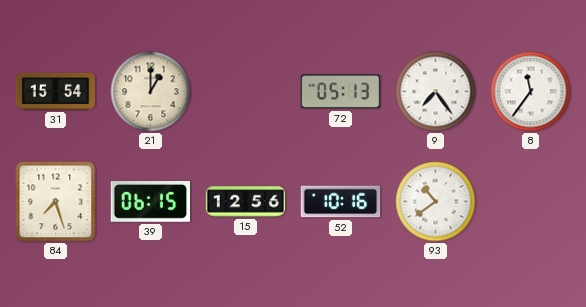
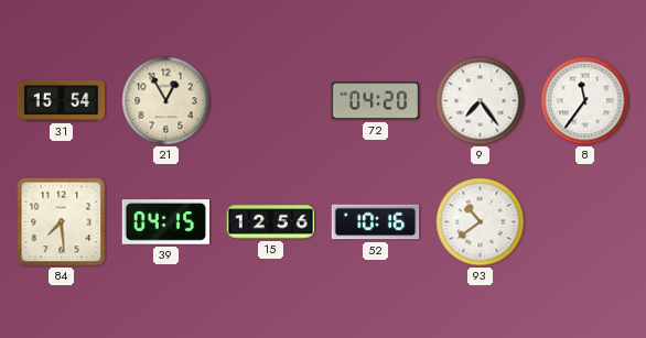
21: 1:00 -> 12:55
72: 05:13 -> 04:20
84: 7:27 -> 7:29
39: 06:15 -> 04:15
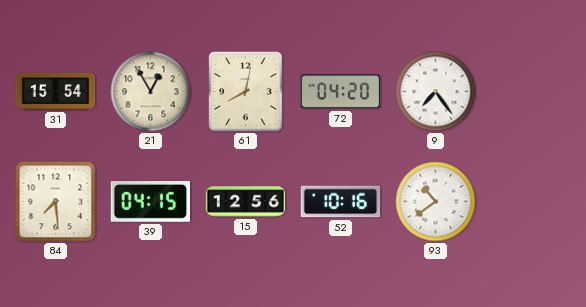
61: none -> 8:02
8: 11:36 -> none
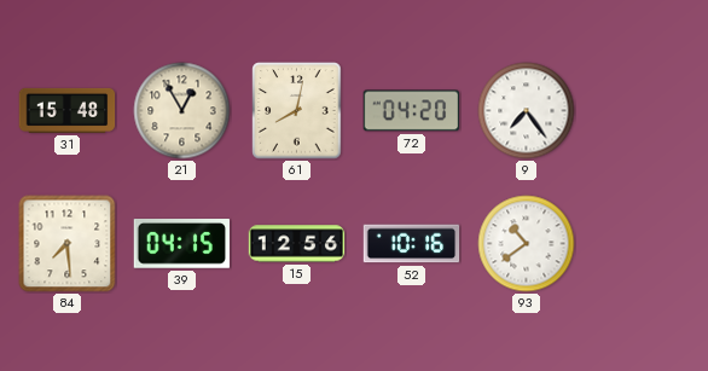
31: 15:54 -> 15:48
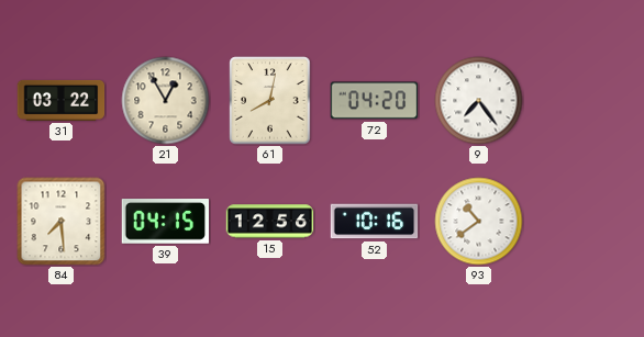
31: 15:48 -> 03:22
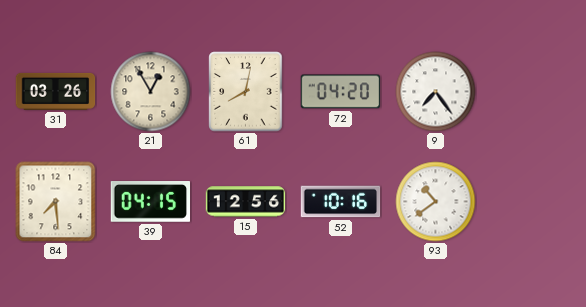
31: 03:22 -> 03:26
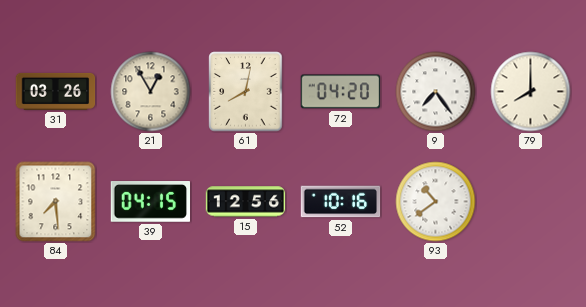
79: none -> 8:00
